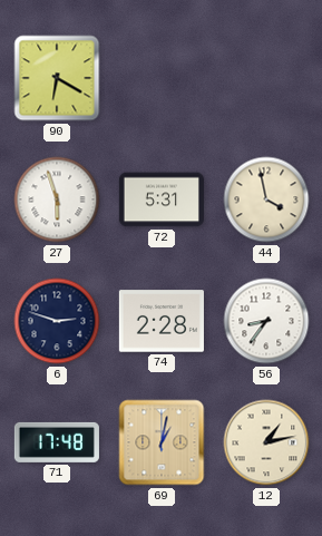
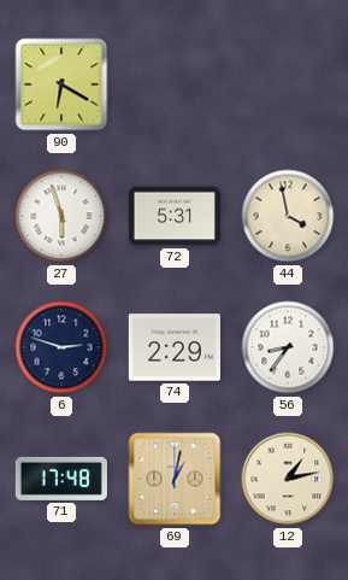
74: 2:28 -> 2:29
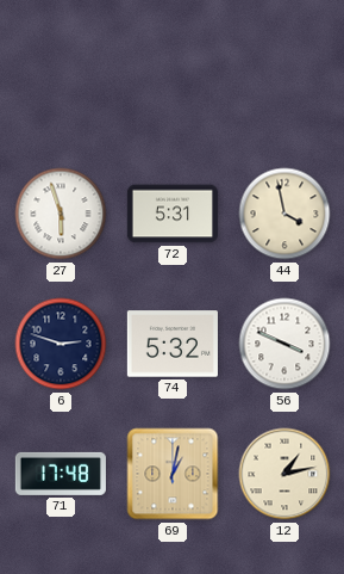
90: 6:20 -> none
74: 2:29 -> 5:32
56: 8:36 -> 3:49
